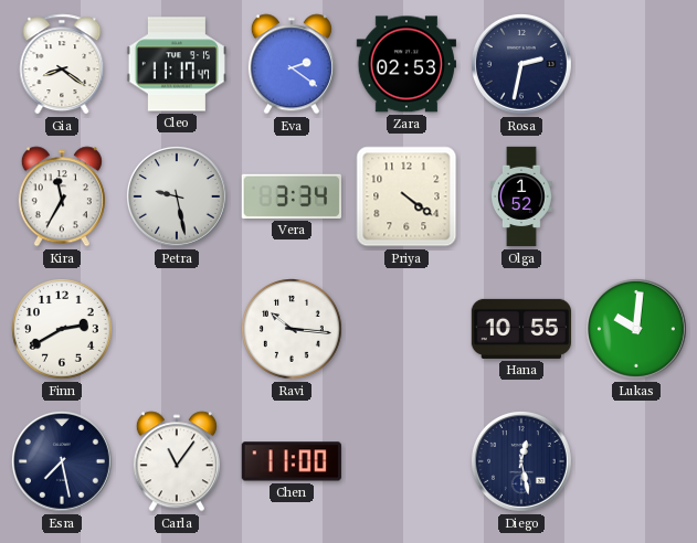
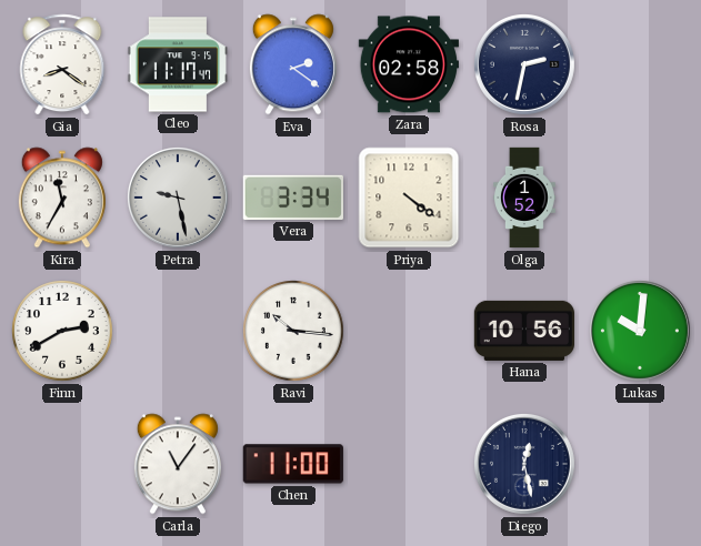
Zara: 02:53 -> 02:58
Hana: 10:55 -> 10:56
Esra: 7:28 -> none
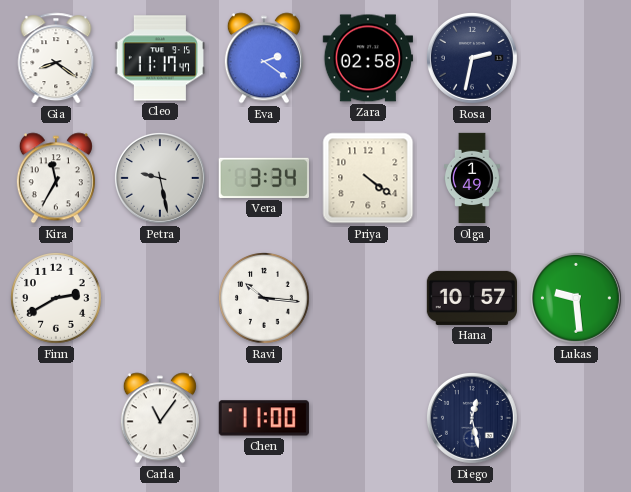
Olga: 1:52 -> 1:49
Hana: 10:56 -> 10:57
Lukas: 10:01 -> 9:29
